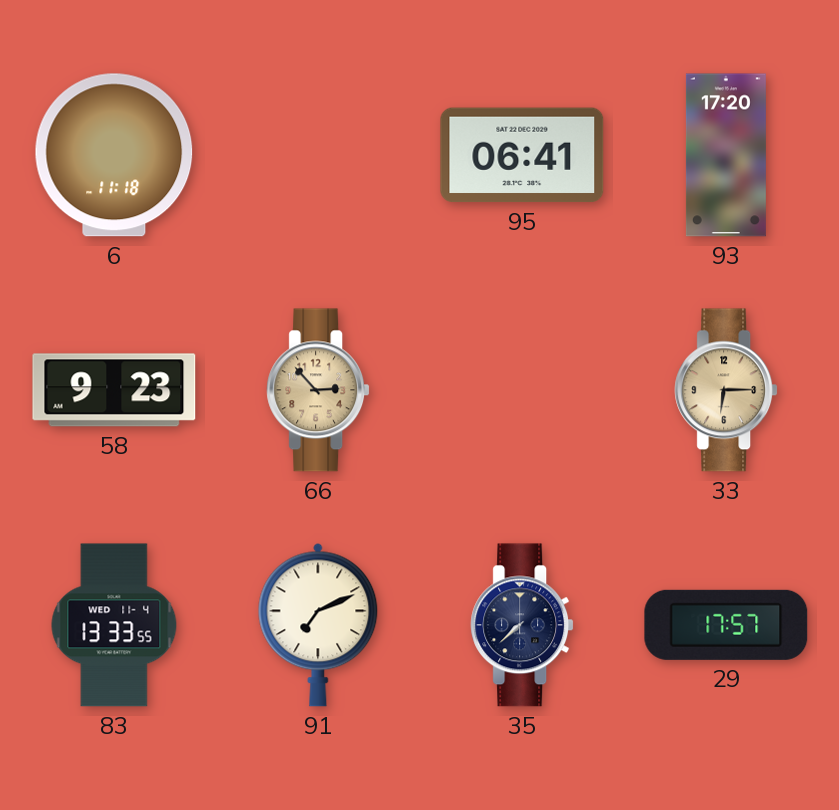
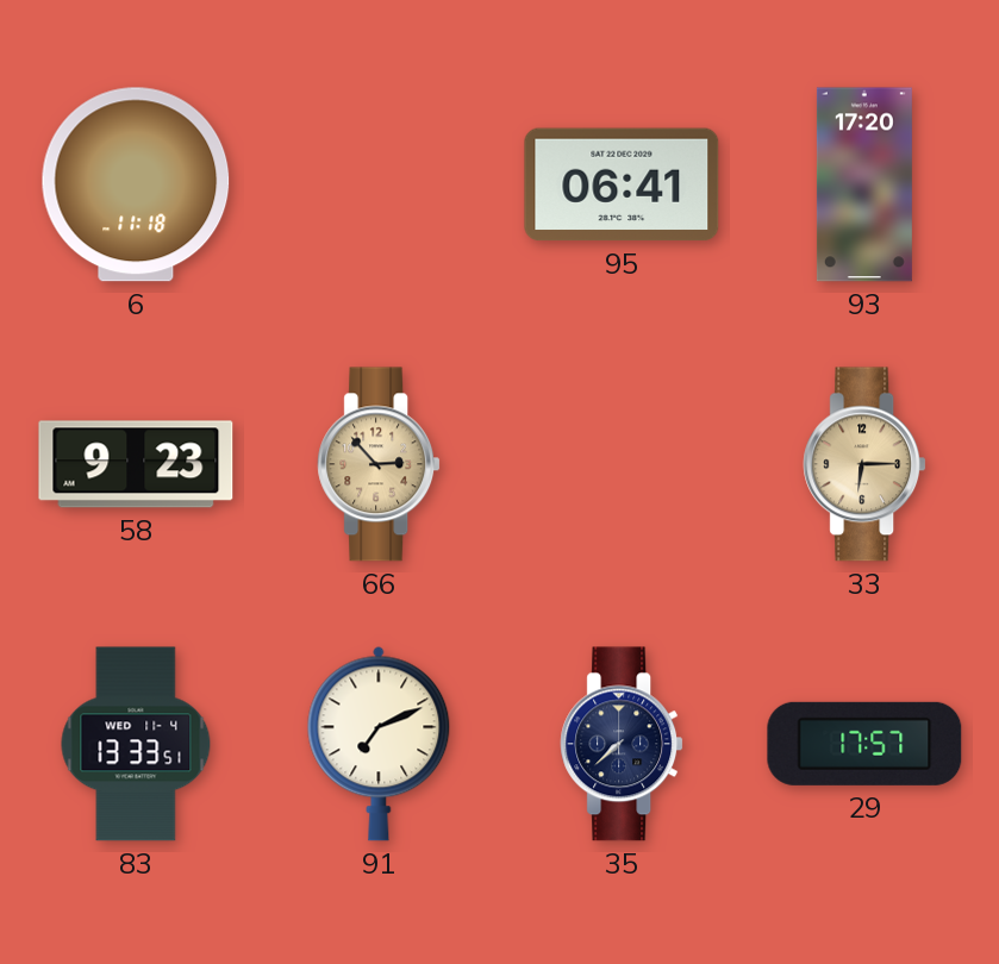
83: 13:33:55 -> 13:33:51
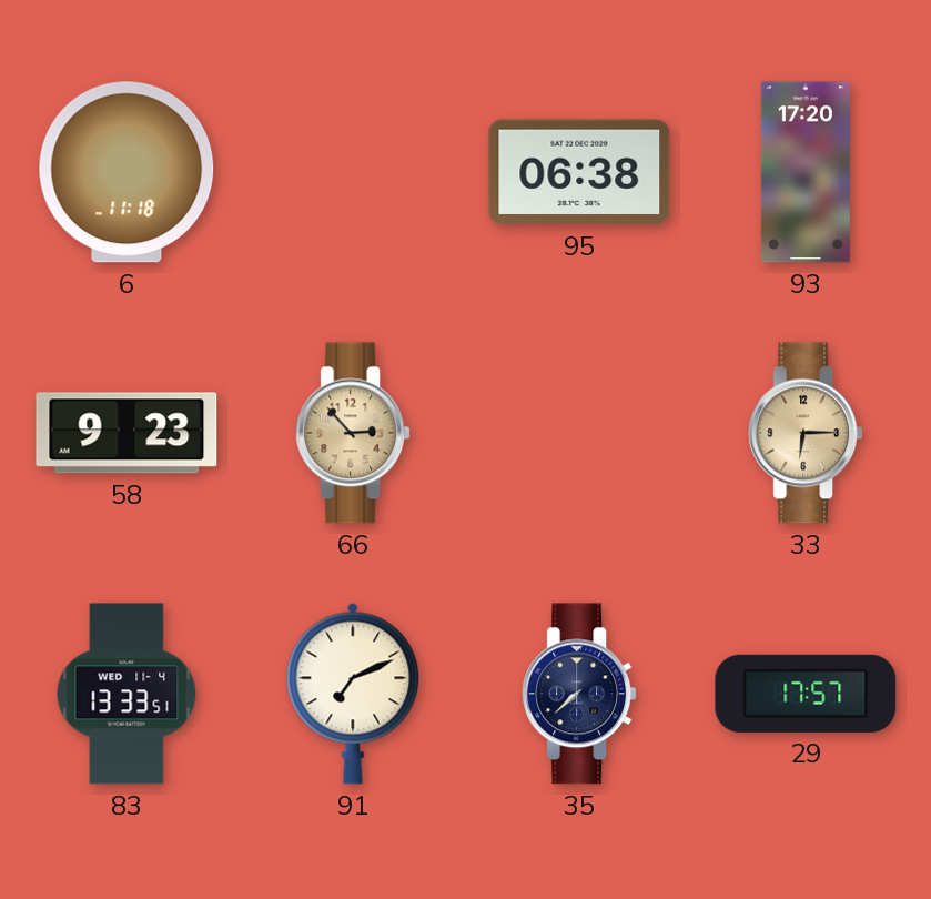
95: 06:41 -> 06:38
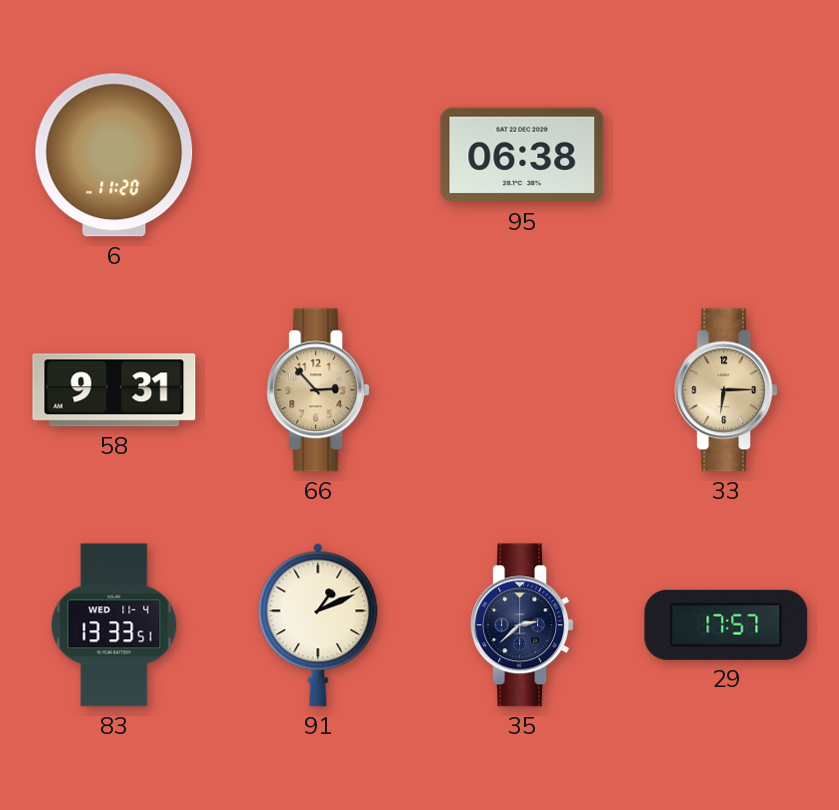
6: 11:18 -> 11:20
93: 17:20 -> none
58: 9:23 -> 9:31
91: 7:11 -> 1:11
35: 7:38 -> 2:38
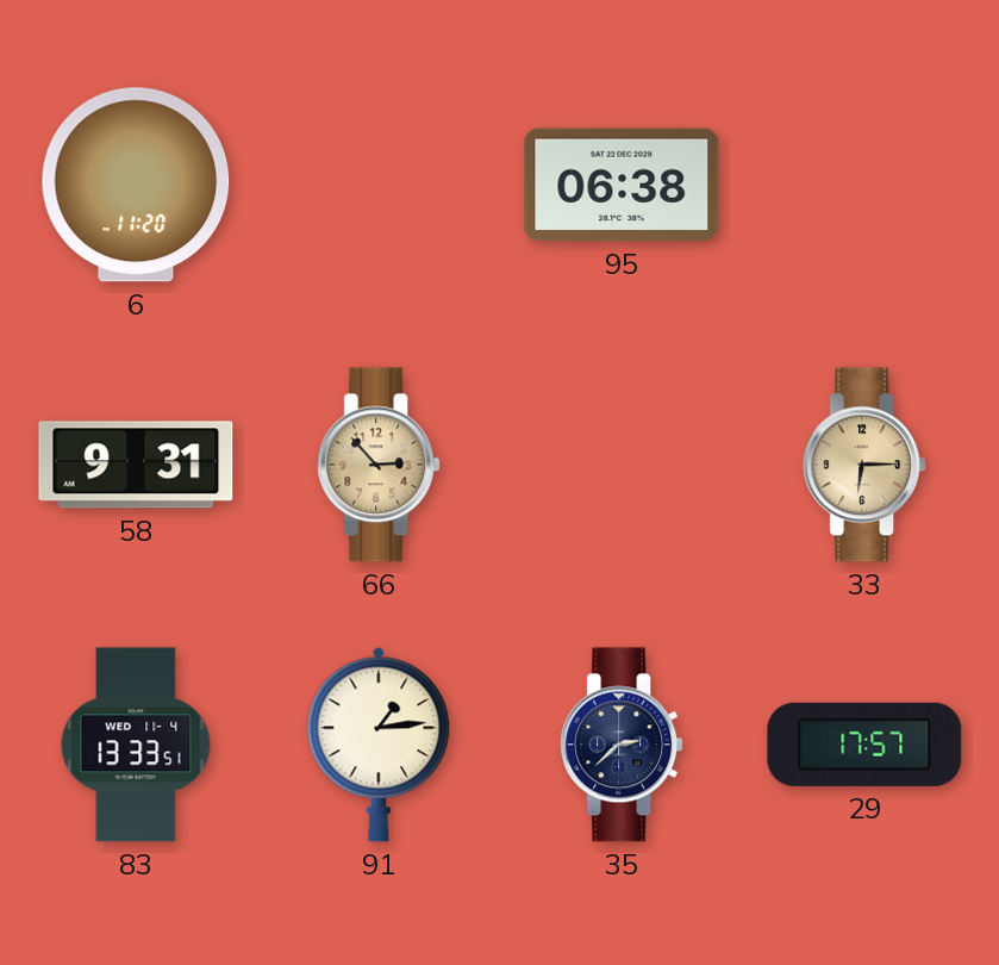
91: 1:11 -> 1:14
